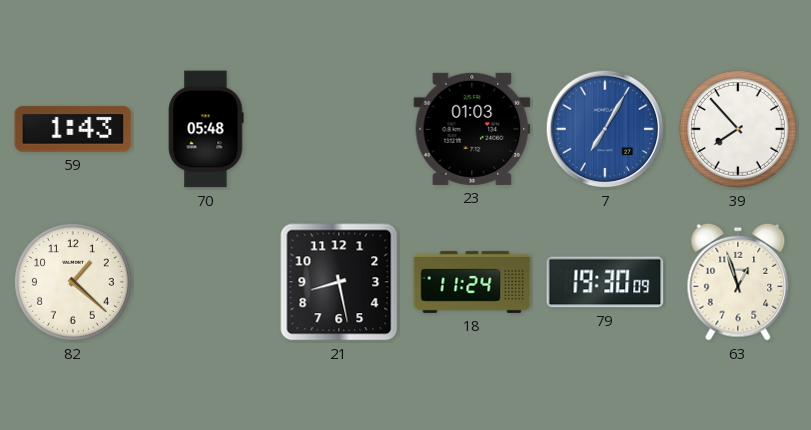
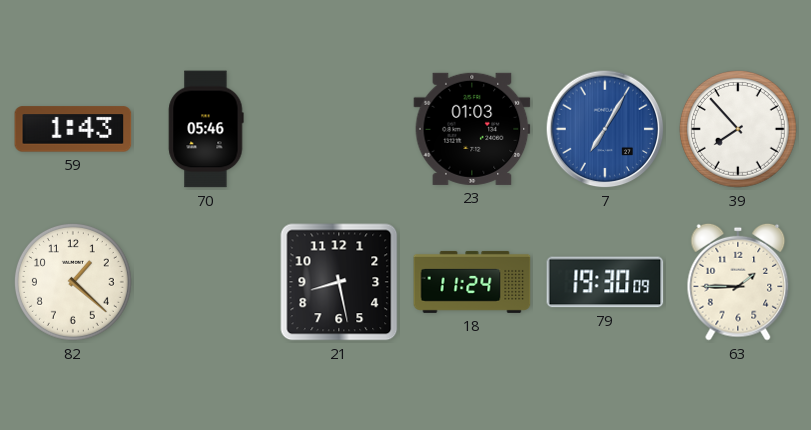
70: 05:48 -> 05:46
63: 12:57 -> 1:45
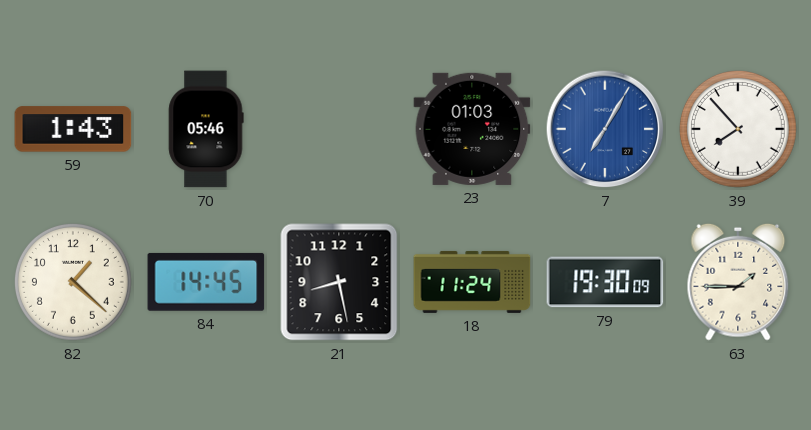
84: none -> 14:45
